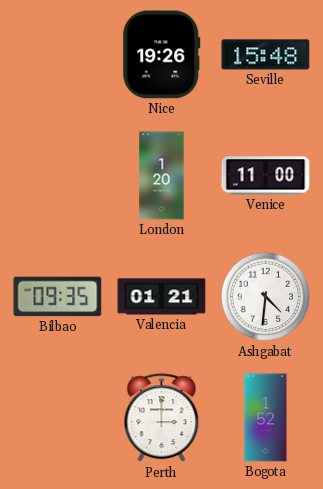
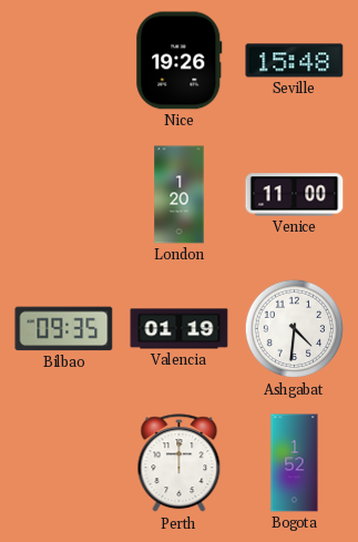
Valencia: 01:21 -> 01:19
Perth: 3:00 -> 12:00
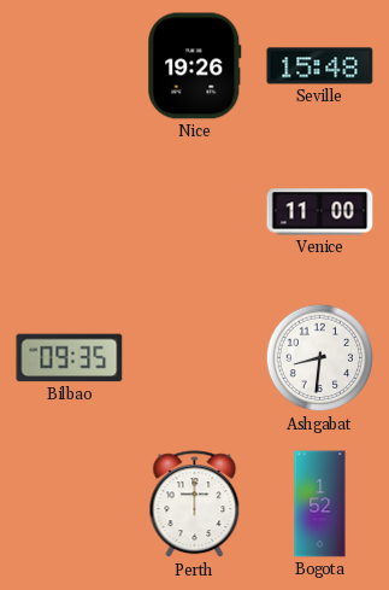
London: 1:20 -> none
Valencia: 01:19 -> none
Ashgabat: 4:31 -> 8:31
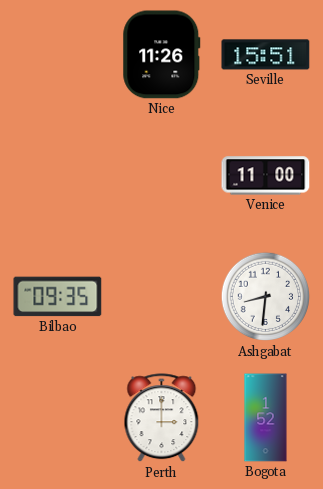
Nice: 19:26 -> 11:26
Seville: 15:48 -> 15:51
Perth: 12:00 -> 3:00
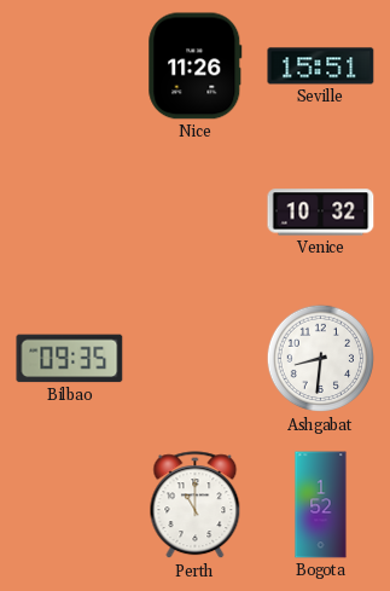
Venice: 11:00 -> 10:32
Perth: 3:00 -> 11:00
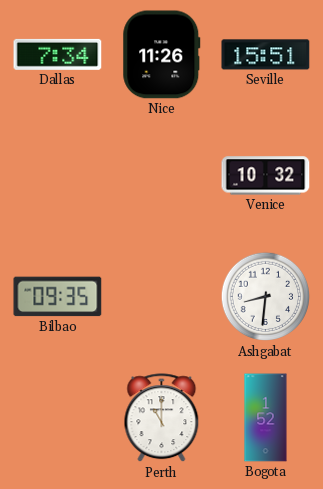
Dallas: none -> 7:34
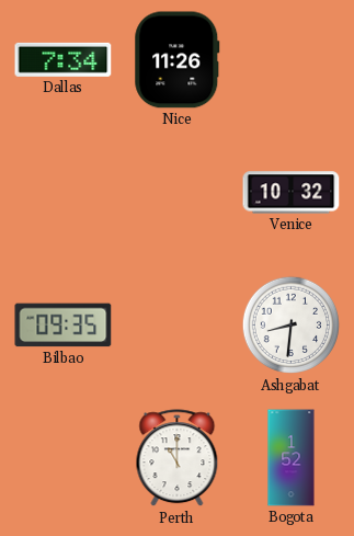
Seville: 15:51 -> none
